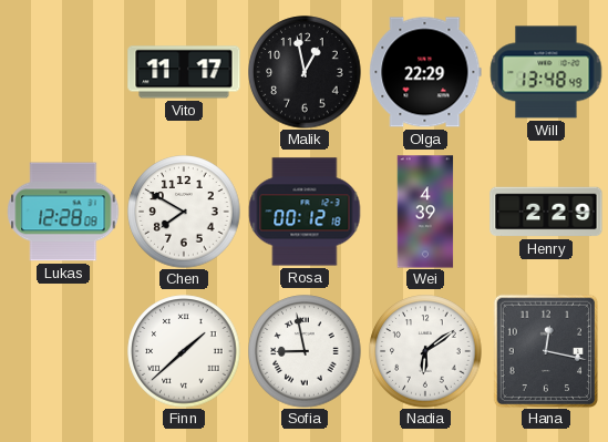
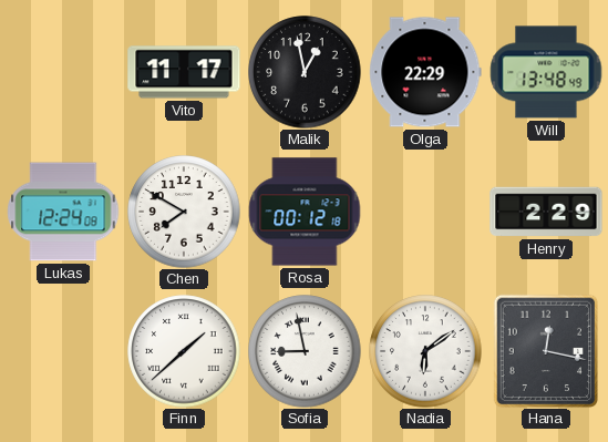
Lukas: 12:28 -> 12:24
Wei: 4:39 -> none
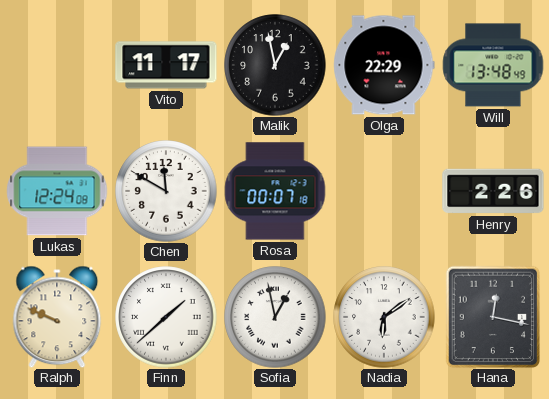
Chen: 7:50 -> 11:50
Rosa: 00:12 -> 00:07
Henry: 2:29 -> 2:26
Ralph: none -> 9:49
Sofia: 8:58 -> 12:58
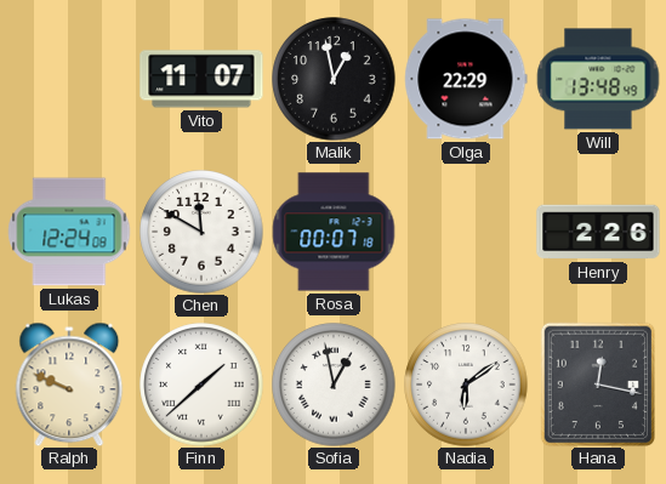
Vito: 11:17 -> 11:07
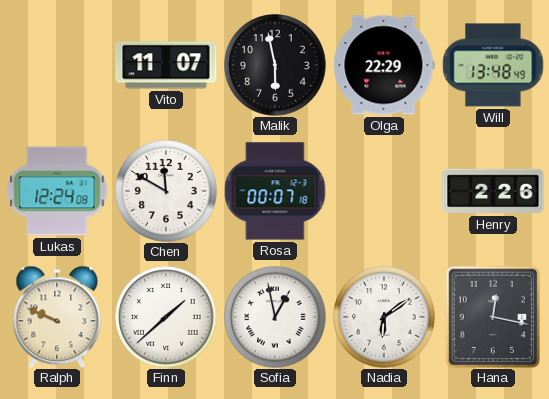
Malik: 12:58 -> 5:58
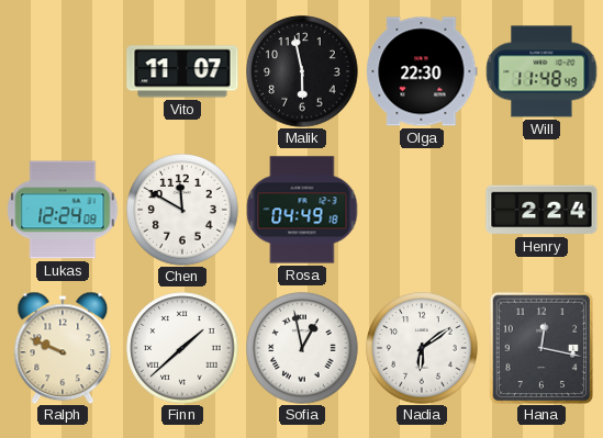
Olga: 22:29 -> 22:30
Will: 13:48 -> 11:48
Rosa: 00:07 -> 04:49
Henry: 2:26 -> 2:24
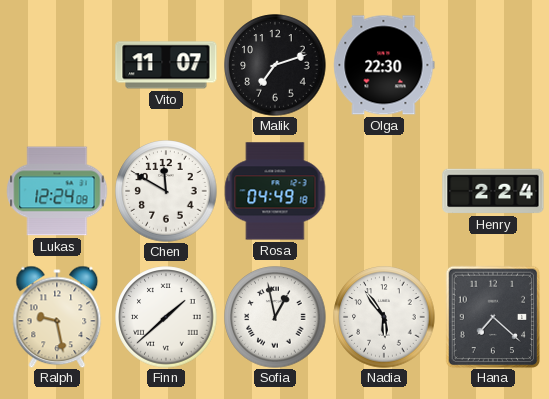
Malik: 5:58 -> 7:12
Will: 11:48 -> none
Ralph: 9:49 -> 9:28
Nadia: 6:09 -> 5:54
Hana: 12:17 -> 7:22
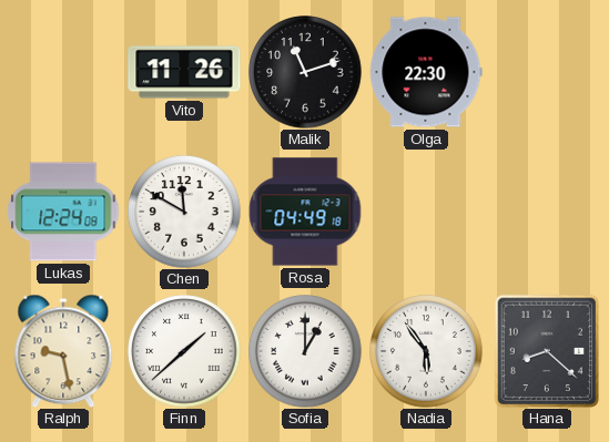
Vito: 11:07 -> 11:26
Malik: 7:12 -> 11:12
Henry: 2:24 -> none
Sofia: 12:58 -> 1:00
Hana: 7:22 -> 8:22
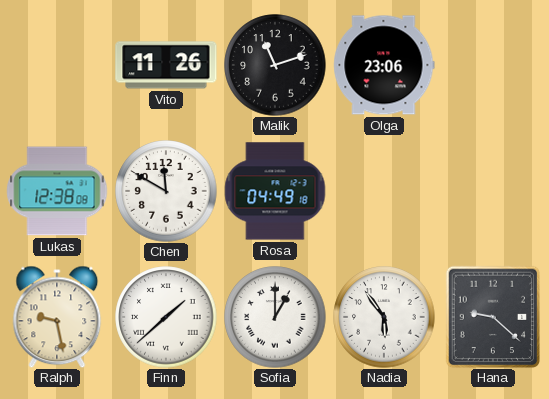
Olga: 22:30 -> 23:06
Lukas: 12:24 -> 12:38
Hana: 8:22 -> 9:22
